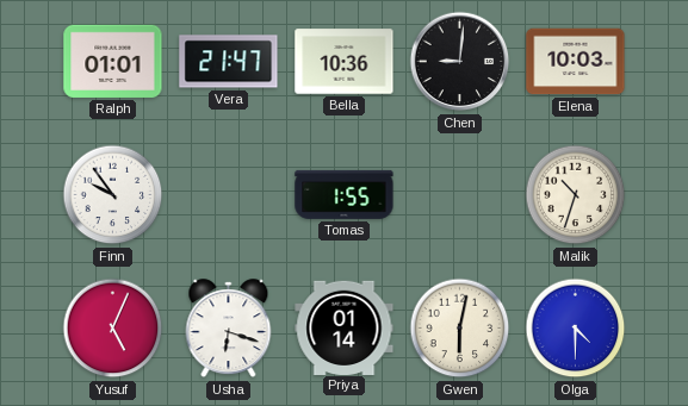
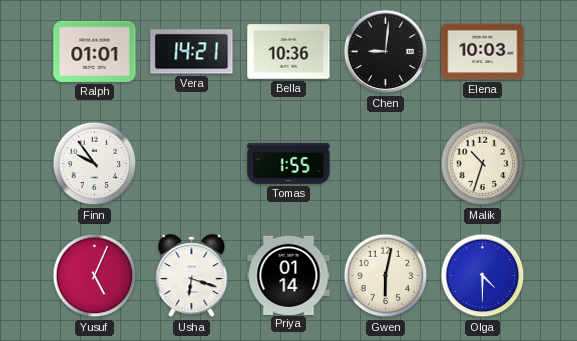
Vera: 21:47 -> 14:21
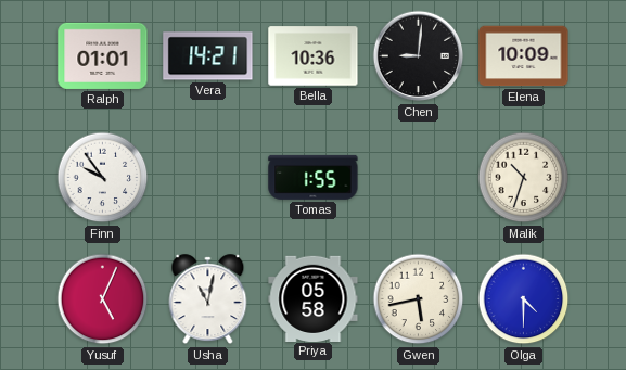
Elena: 10:03 -> 10:09
Usha: 6:18 -> 11:02
Priya: 01:14 -> 05:58
Gwen: 6:02 -> 5:43
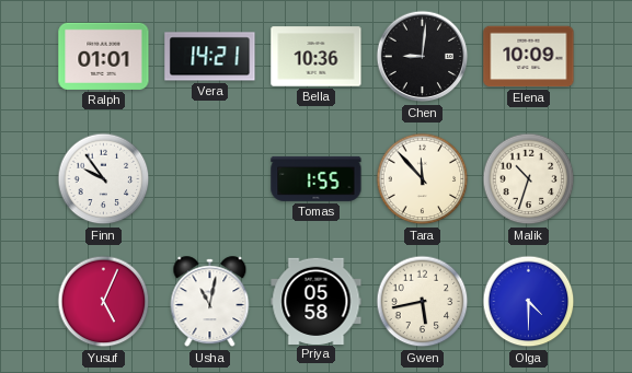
Tara: none -> 11:53
